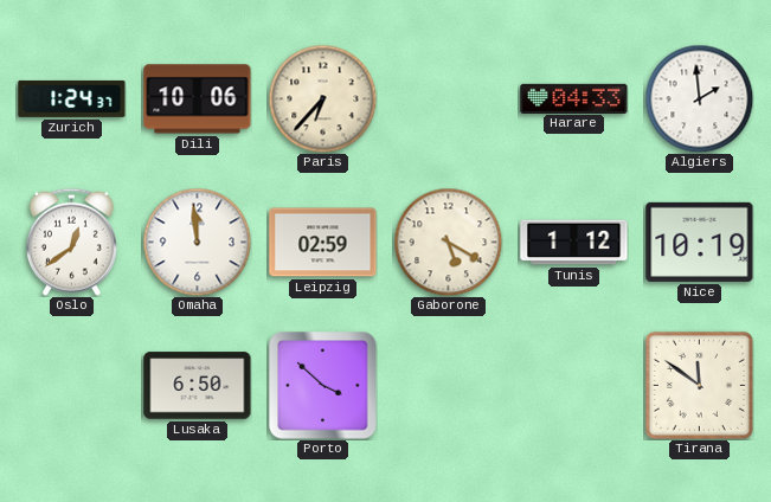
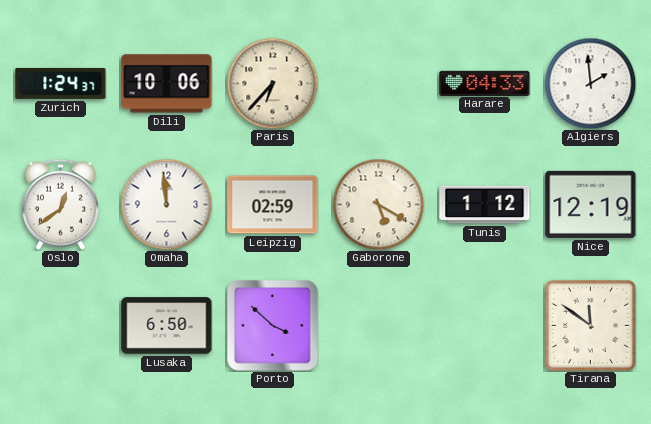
Nice: 10:19 -> 12:19
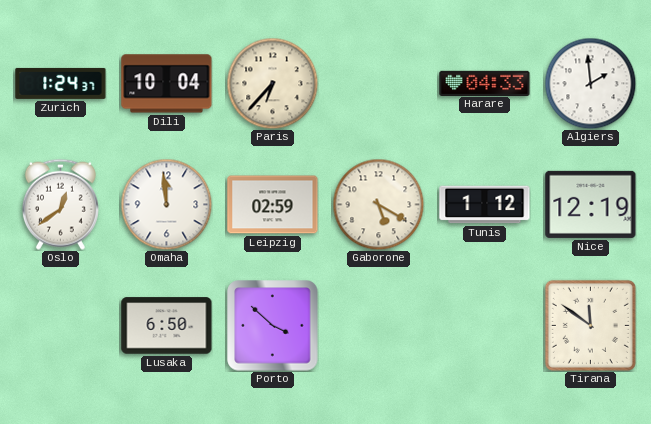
Dili: 10:06 -> 10:04
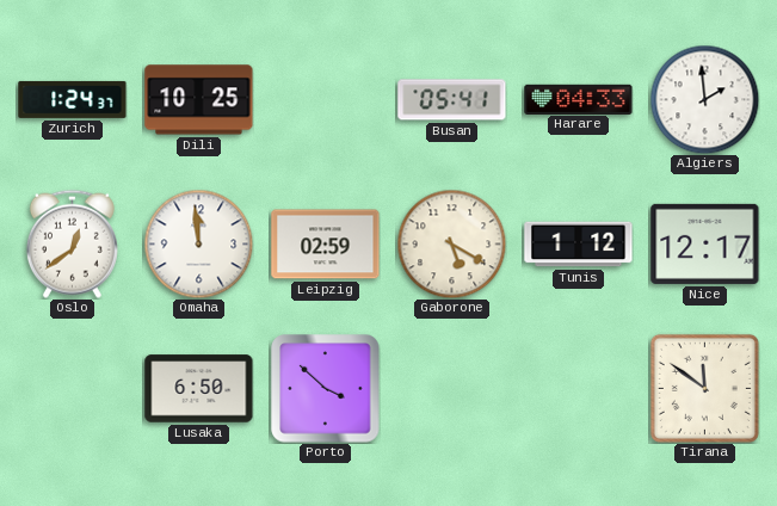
Dili: 10:04 -> 10:25
Paris: 6:37 -> none
Busan: none -> 05:41
Nice: 12:19 -> 12:17
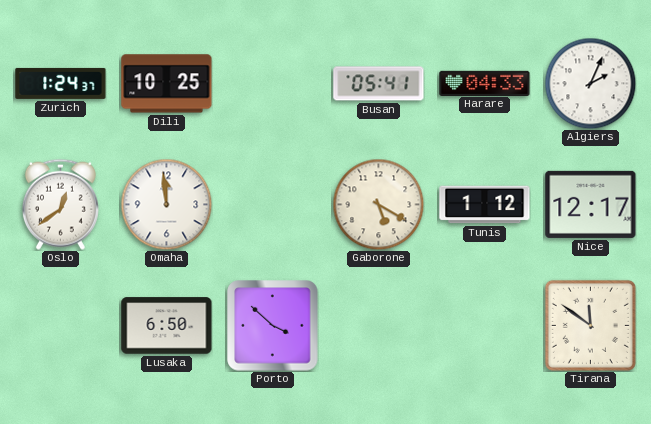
Algiers: 1:59 -> 2:04
Leipzig: 02:59 -> none
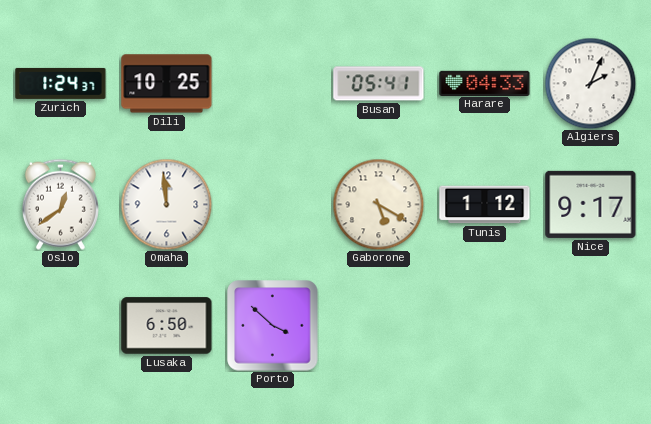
Nice: 12:17 -> 9:17
Tirana: 11:51 -> none
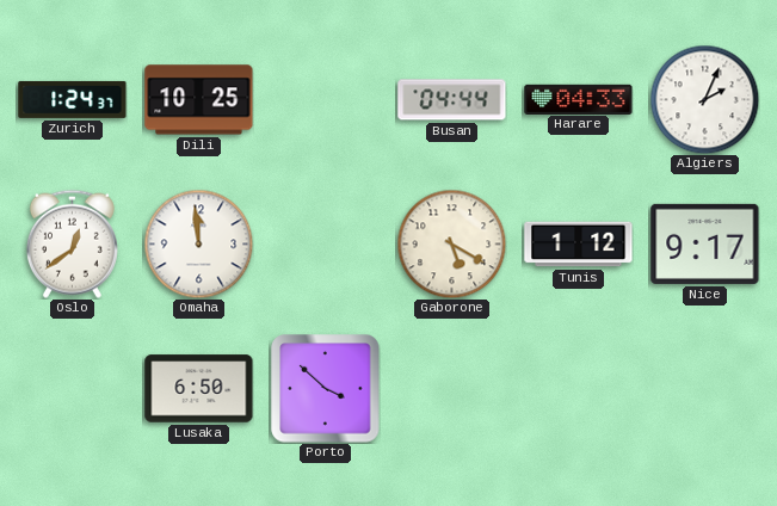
Busan: 05:41 -> 04:44
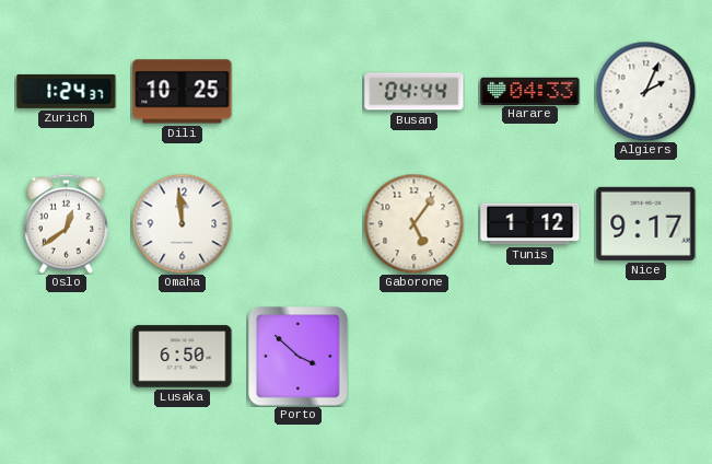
Gaborone: 5:20 -> 5:06
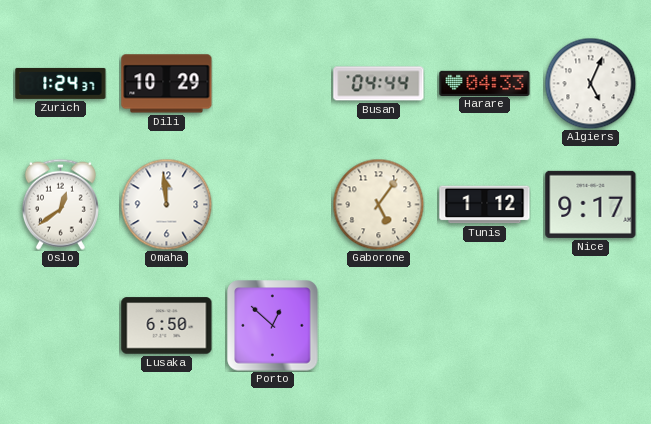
Dili: 10:25 -> 10:29
Algiers: 2:04 -> 5:04
Porto: 3:52 -> 12:52
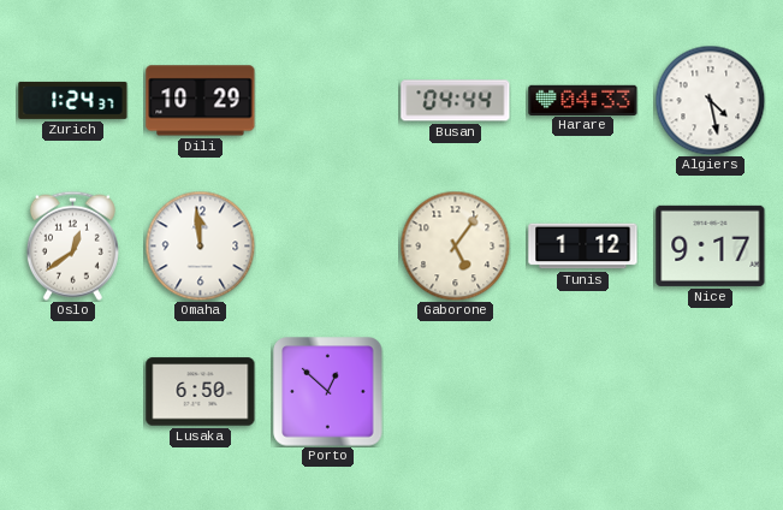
Algiers: 5:04 -> 4:28
